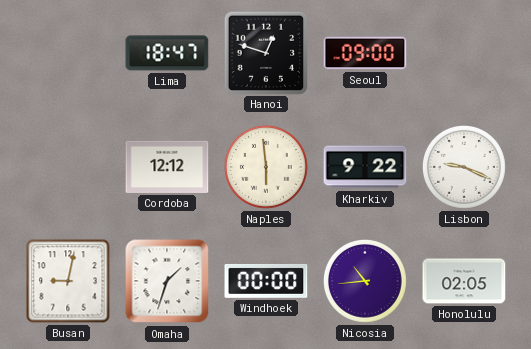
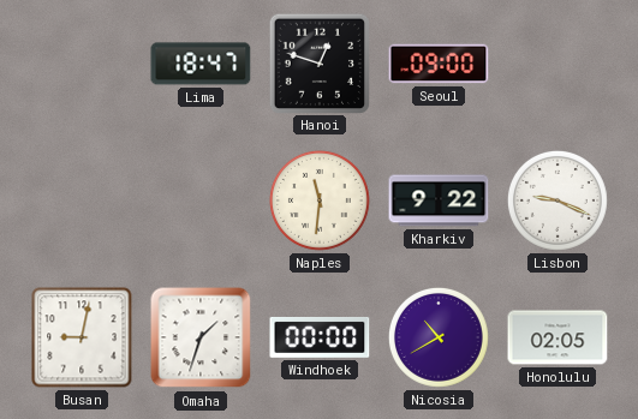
Cordoba: 12:12 -> none
Naples: 5:59 -> 11:31
Nicosia: 10:44 -> 10:40
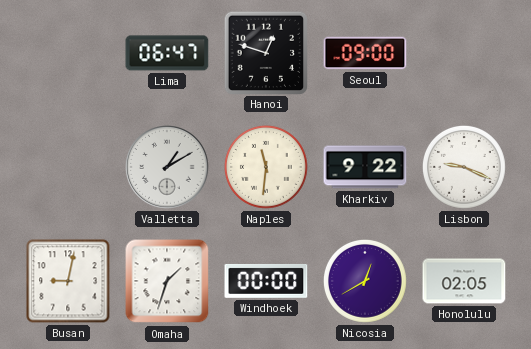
Lima: 18:47 -> 06:47
Valletta: none -> 1:10
Nicosia: 10:40 -> 12:40
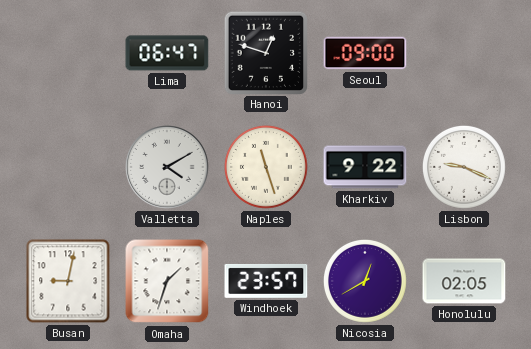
Valletta: 1:10 -> 4:10
Naples: 11:31 -> 11:27
Windhoek: 00:00 -> 23:57
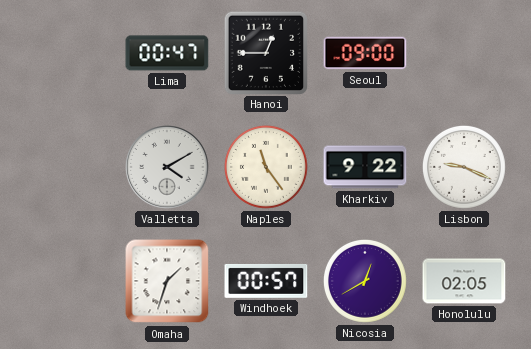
Lima: 06:47 -> 00:47
Hanoi: 12:48 -> 12:45
Naples: 11:27 -> 11:24
Busan: 9:02 -> none
Windhoek: 23:57 -> 00:57
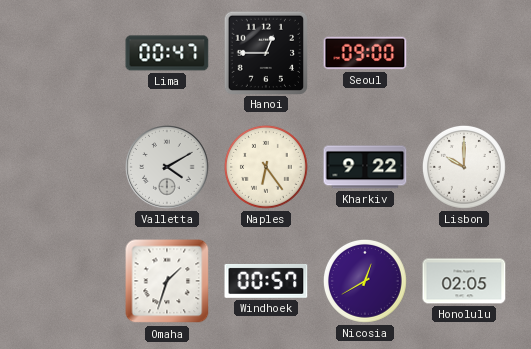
Naples: 11:24 -> 6:24
Lisbon: 9:19 -> 10:00
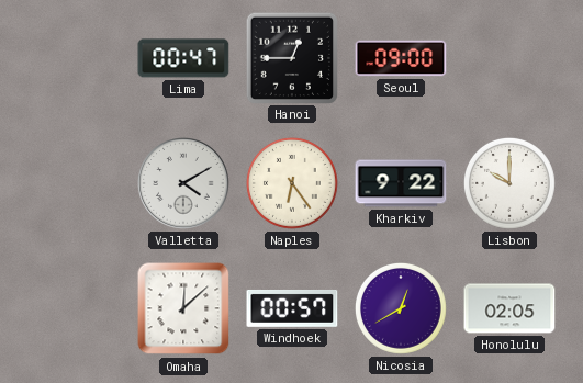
Omaha: 1:33 -> 12:08
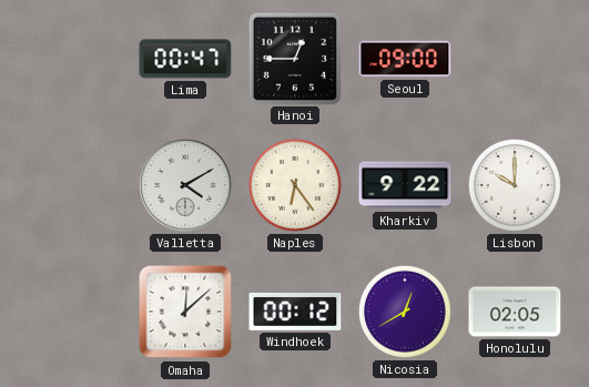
Windhoek: 00:57 -> 00:12
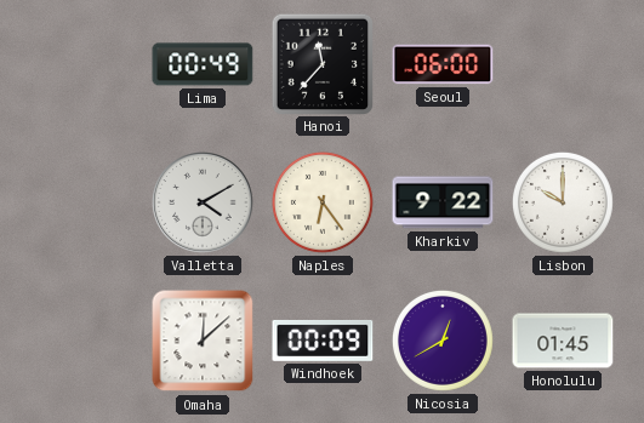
Lima: 00:47 -> 00:49
Hanoi: 12:45 -> 11:37
Seoul: 09:00 -> 06:00
Windhoek: 00:12 -> 00:09
Honolulu: 02:05 -> 01:45
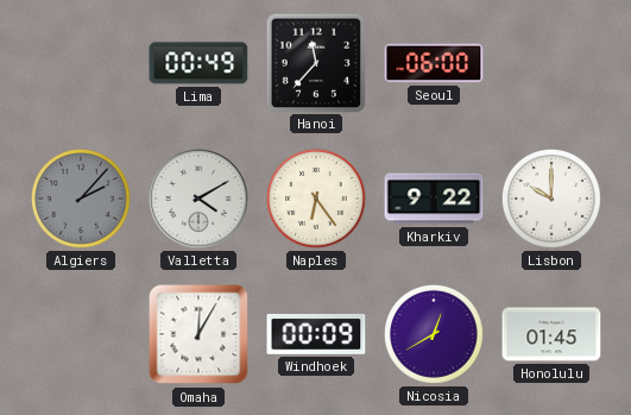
Algiers: none -> 2:07
Omaha: 12:08 -> 12:05
